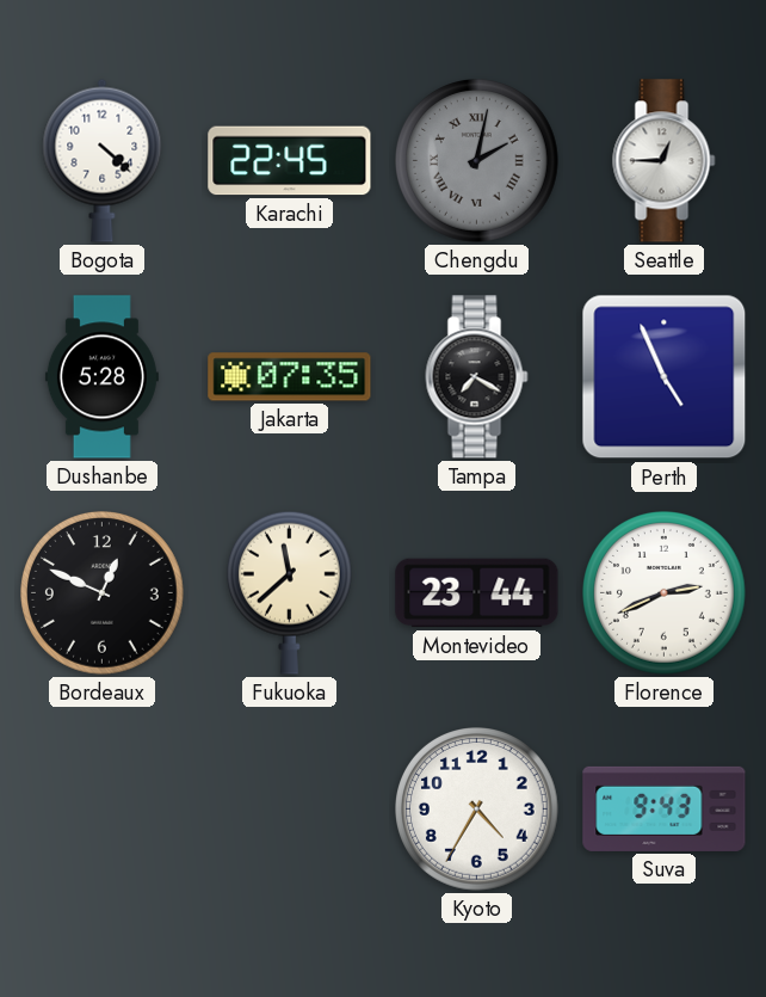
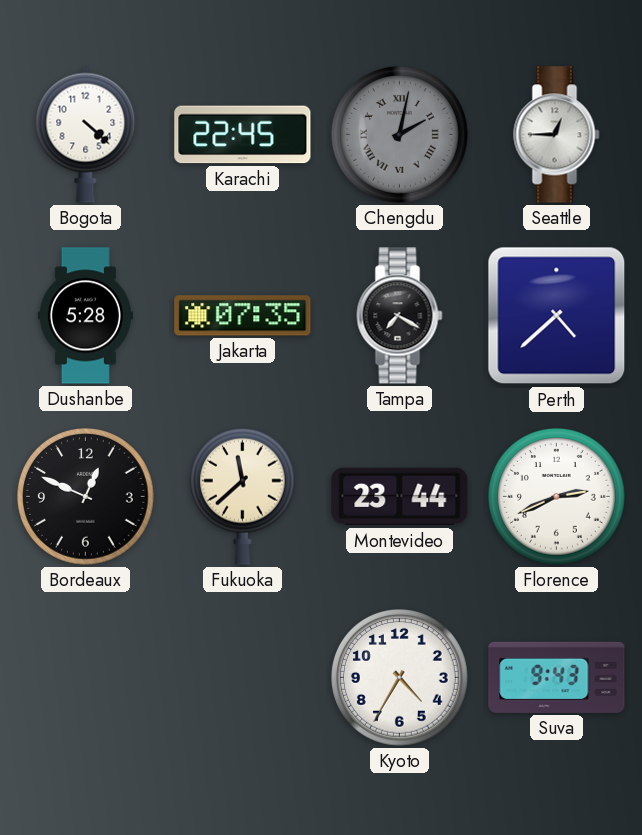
Perth: 4:56 -> 4:38
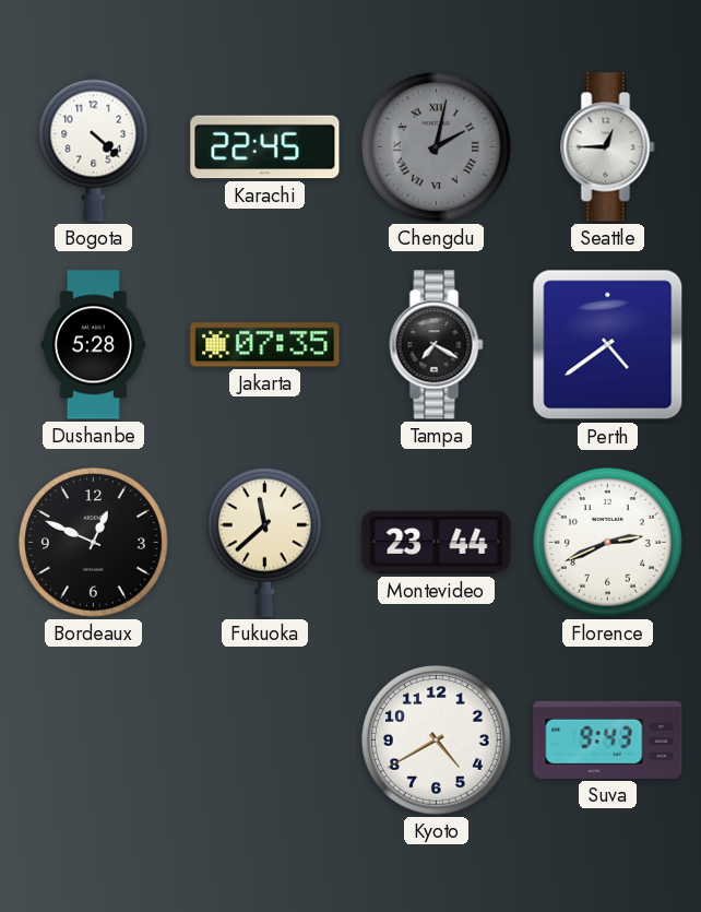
Perth: 4:38 -> 4:39
Kyoto: 4:35 -> 4:40
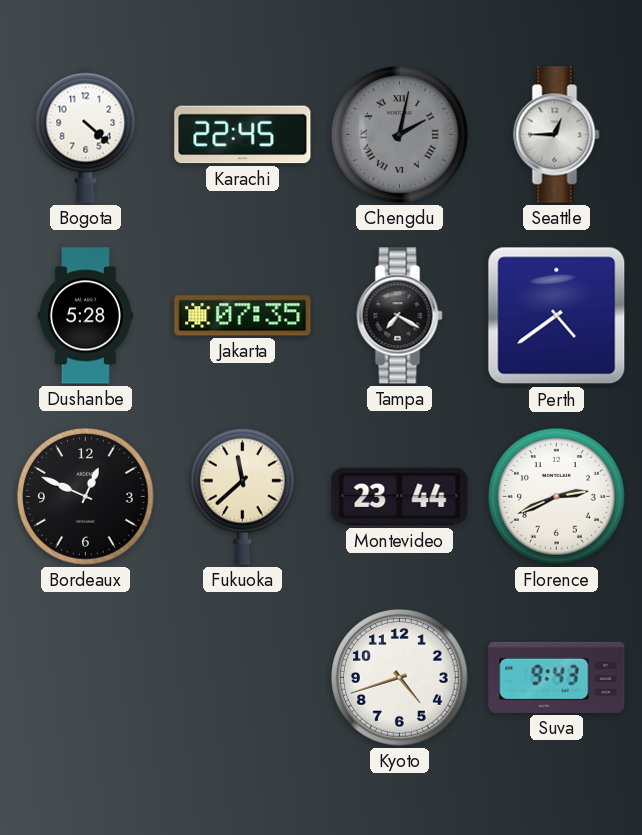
Kyoto: 4:40 -> 4:42
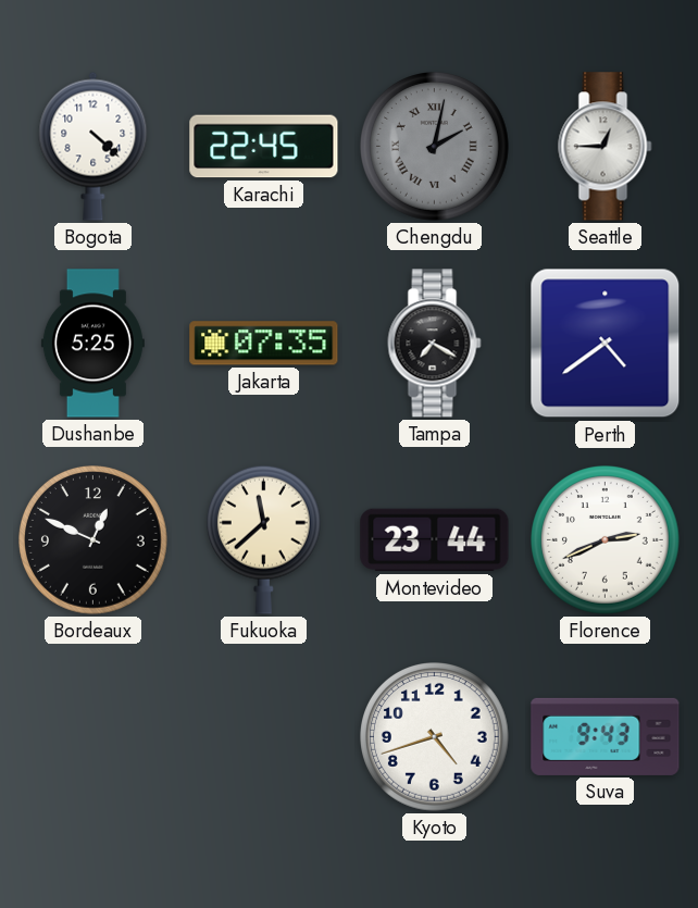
Dushanbe: 5:28 -> 5:25
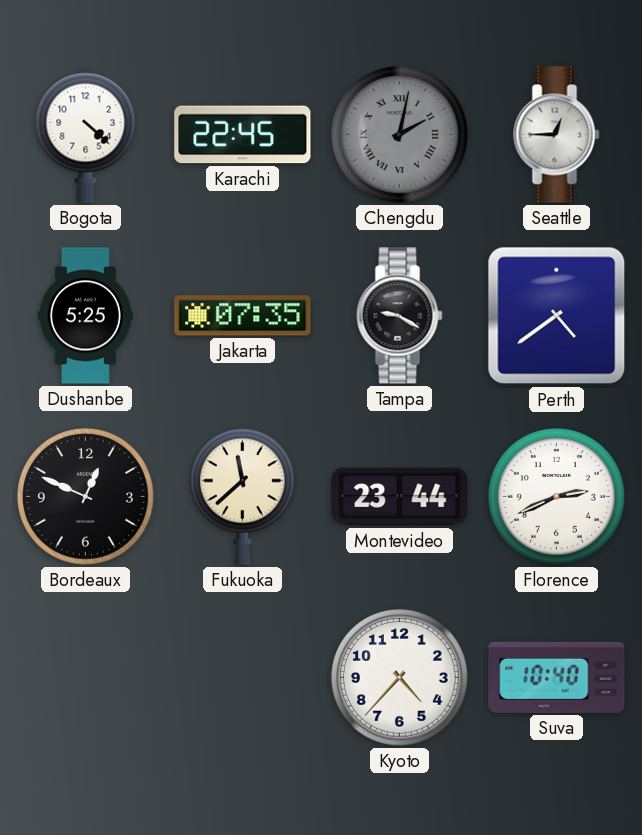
Tampa: 7:20 -> 9:20
Kyoto: 4:42 -> 4:37
Suva: 9:43 -> 10:40
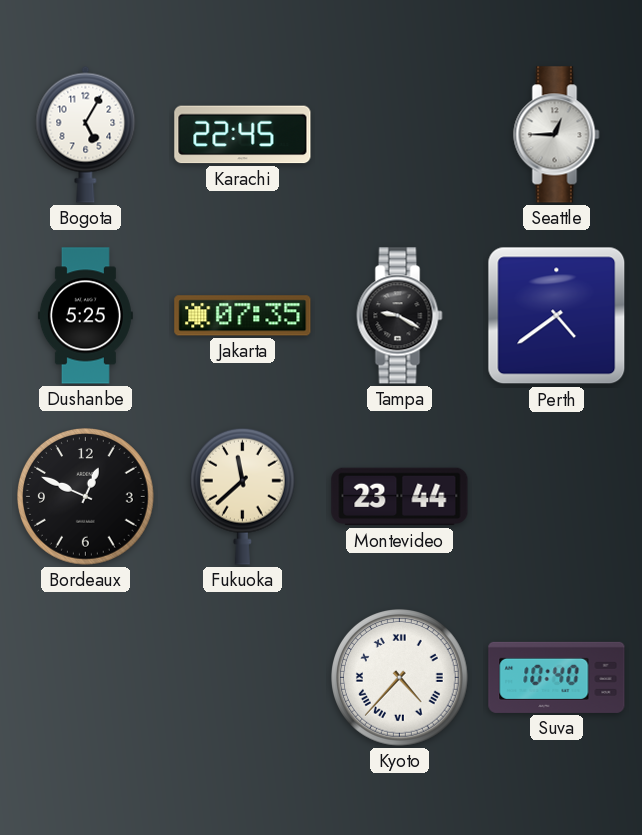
Bogota: 4:22 -> 5:05
Chengdu: 2:02 -> none
Florence: 2:41 -> none
Kyoto numerals: Arabic -> Roman
